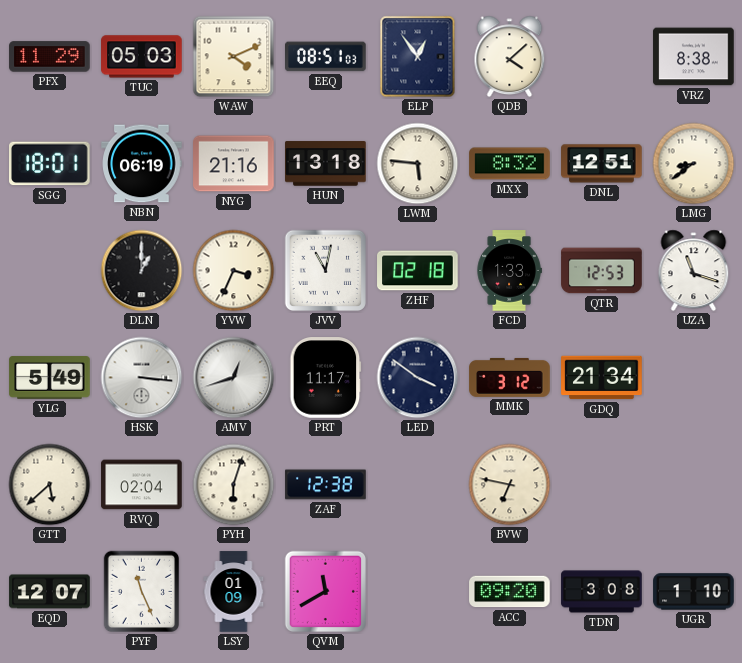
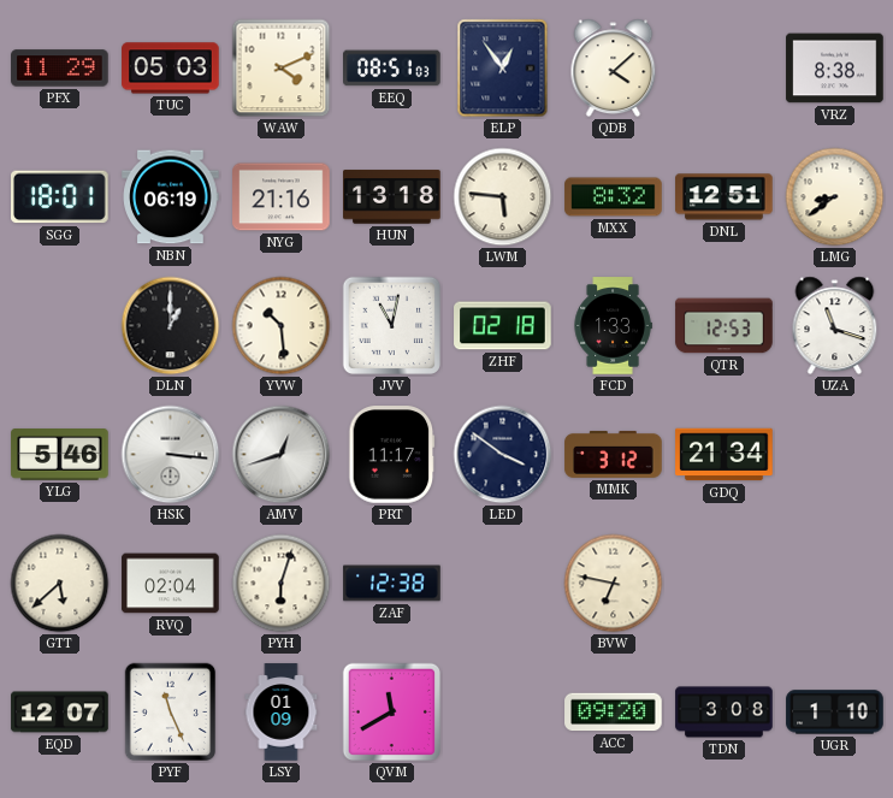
YVW: 3:34 -> 10:29
YLG: 5:49 -> 5:46
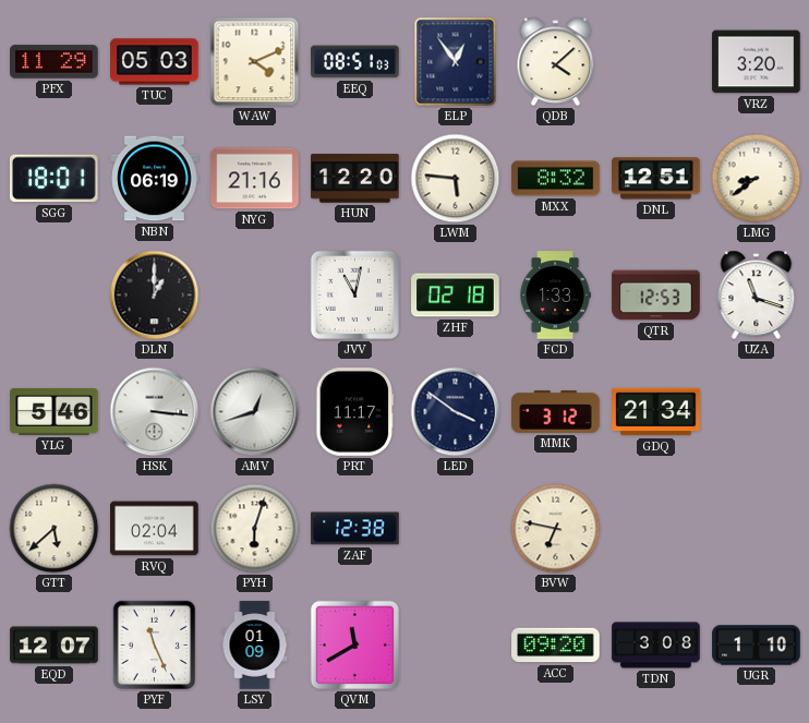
VRZ: 8:38 -> 3:20
HUN: 13:18 -> 12:20
YVW: 10:29 -> none
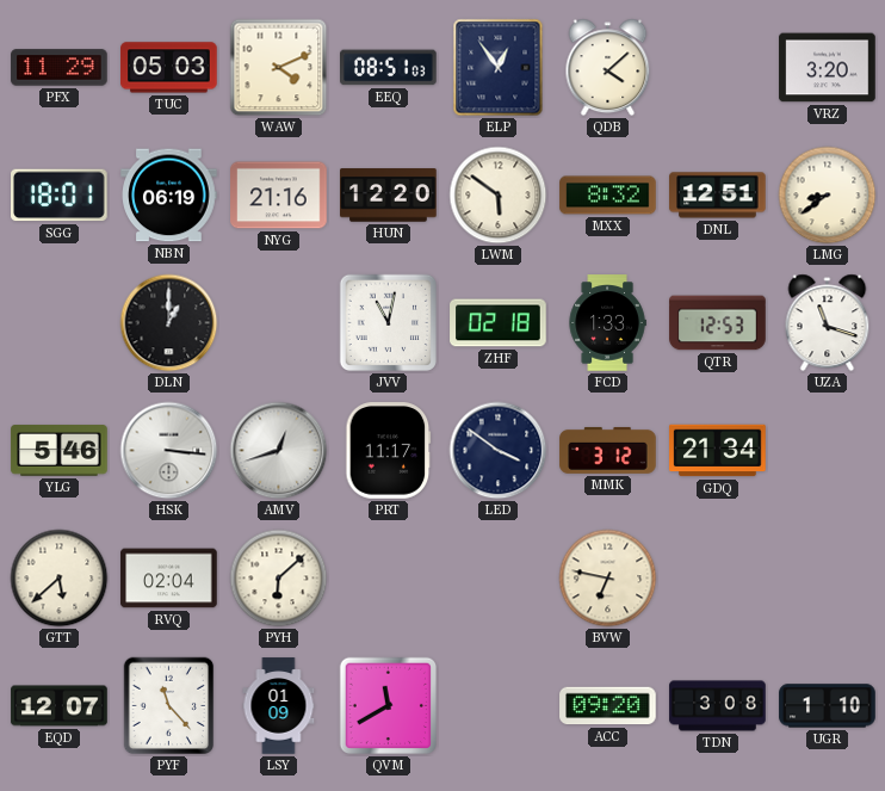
LWM: 5:46 -> 5:51
PYH: 6:03 -> 6:08
ZAF: 12:38 -> none
PYF: 11:26 -> 11:23
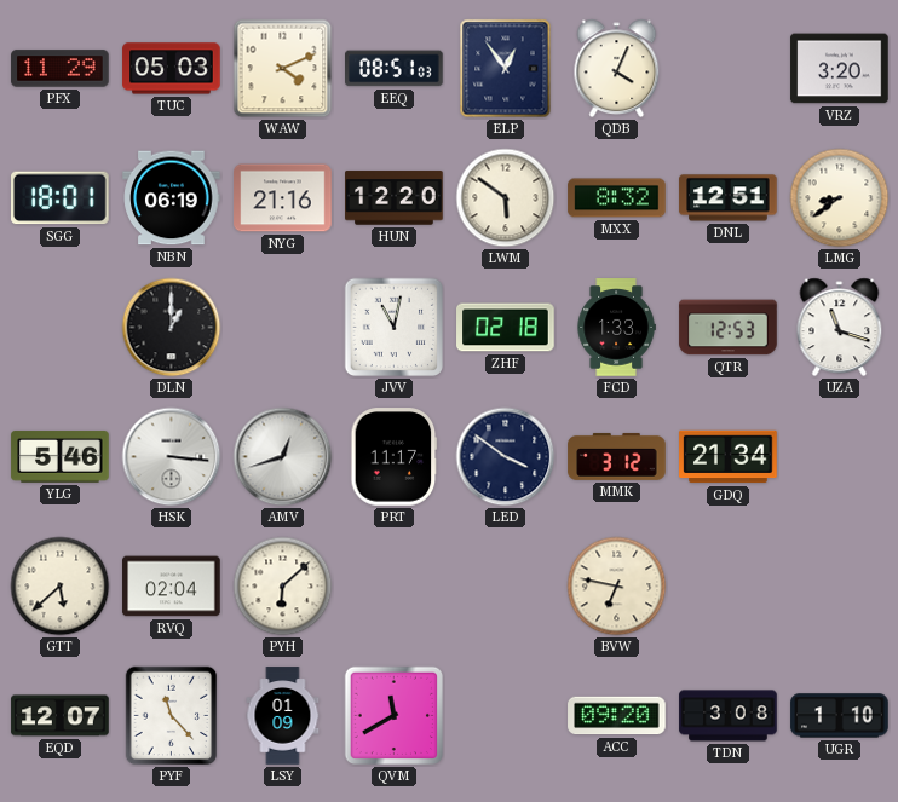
QDB: 4:08 -> 4:04
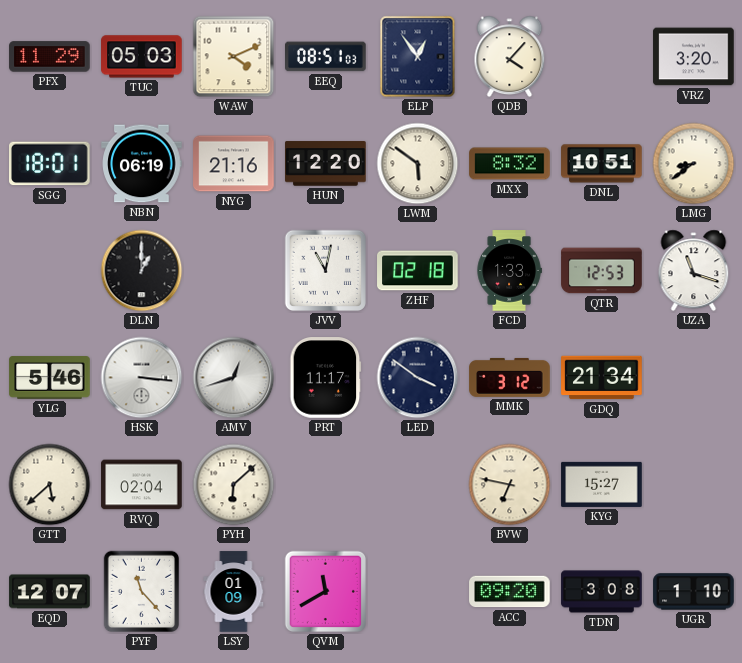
QDB: 4:04 -> 4:07
DNL: 12:51 -> 10:51
KYG: none -> 15:27
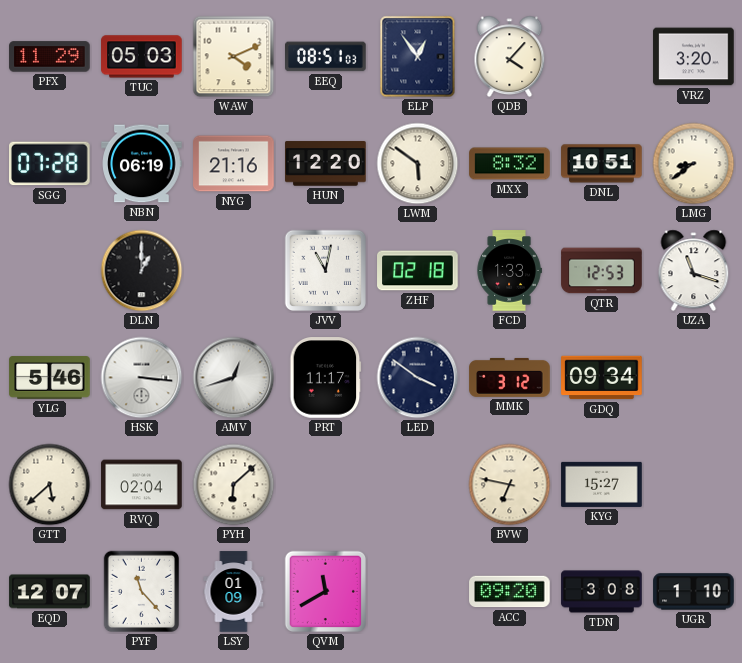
SGG: 18:01 -> 07:28
GDQ: 21:34 -> 09:34
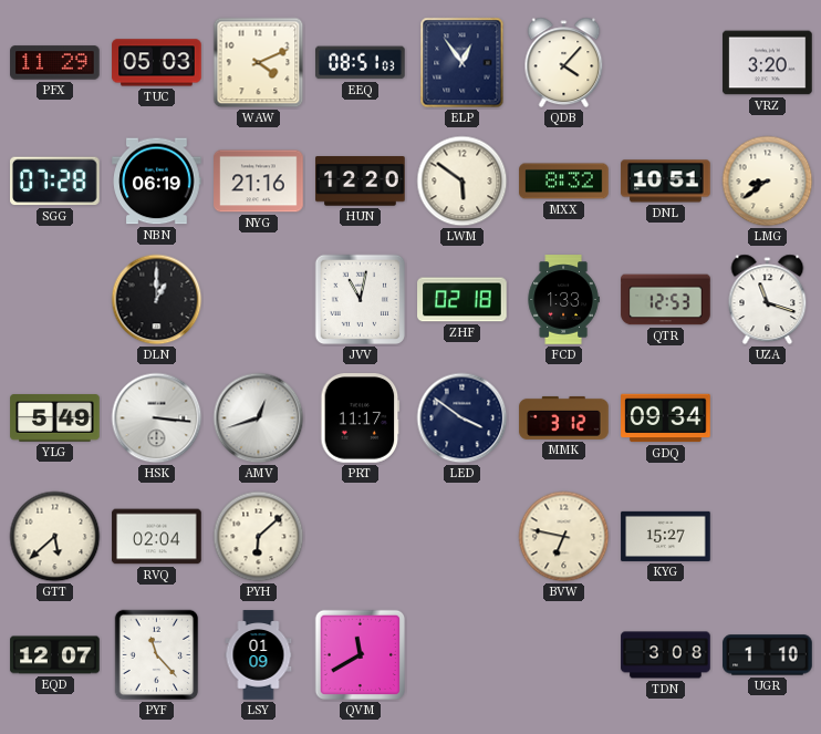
YLG: 5:46 -> 5:49
ACC: 09:20 -> none
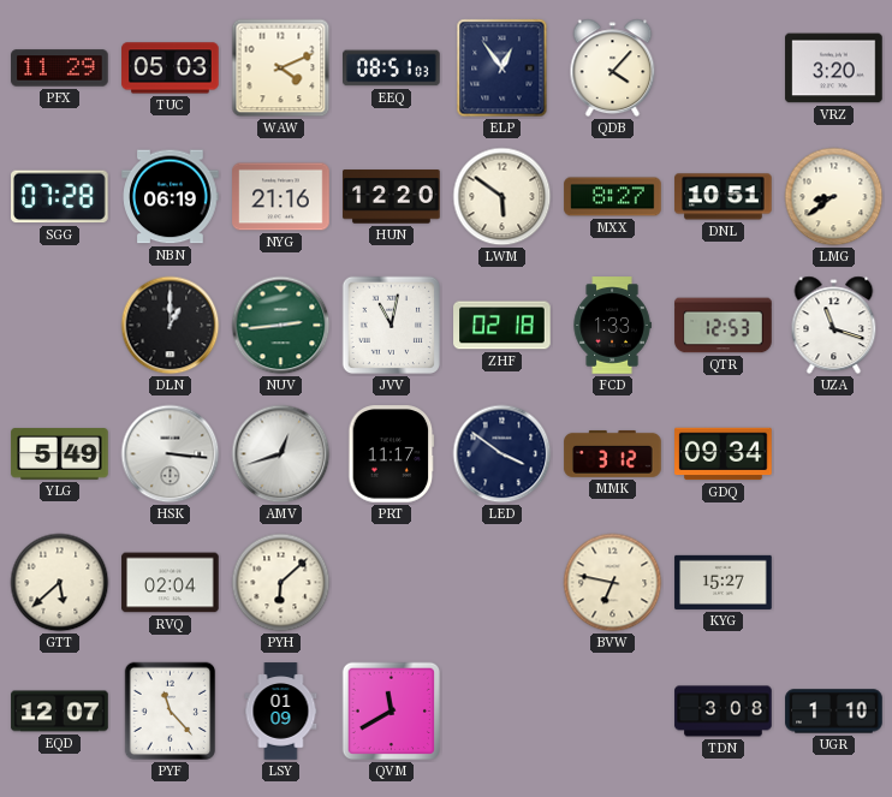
MXX: 8:32 -> 8:27
NUV: none -> 2:44
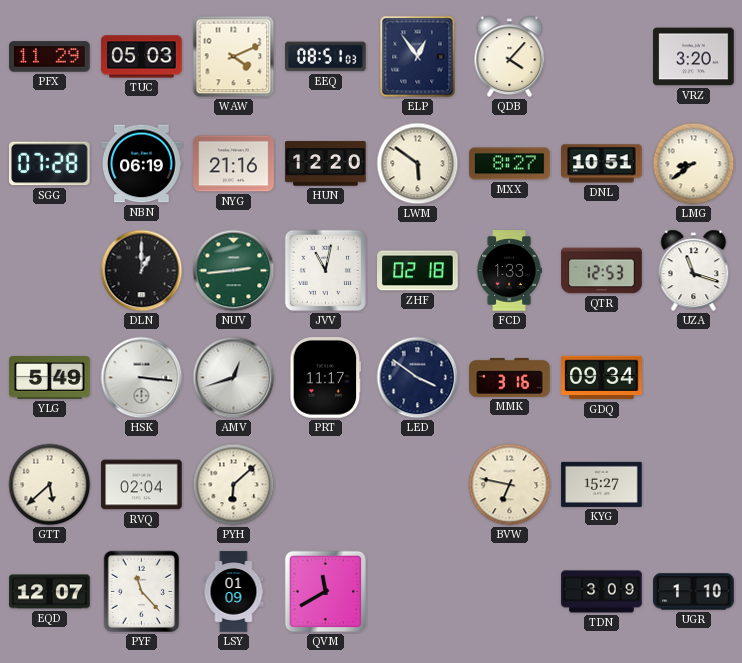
MMK: 3:12 -> 3:16
TDN: 3:08 -> 3:09
